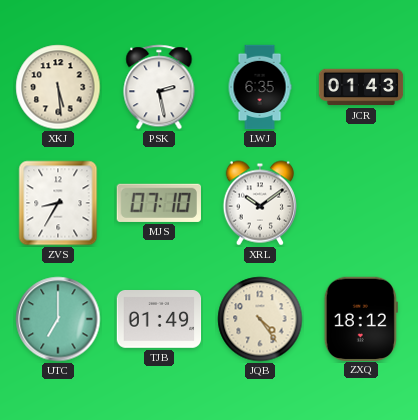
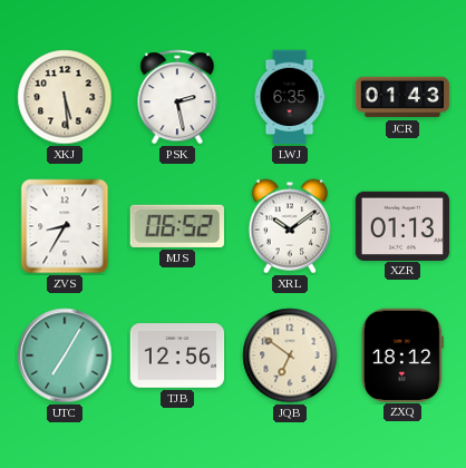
MJS: 07:10 -> 06:52
XZR: none -> 01:13
UTC: 7:00 -> 7:05
TJB: 01:49 -> 12:56
JQB: 4:24 -> 6:51
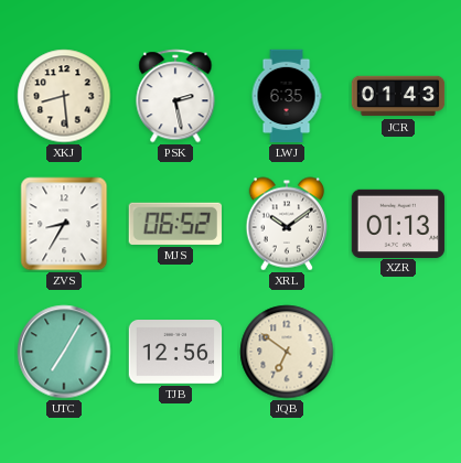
XKJ: 5:29 -> 8:29
ZXQ: 18:12 -> none
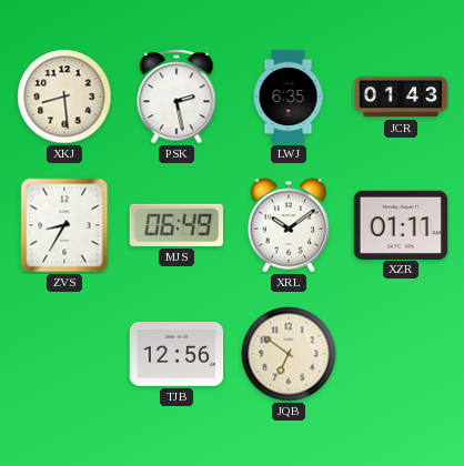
MJS: 06:52 -> 06:49
XZR: 01:13 -> 01:11
UTC: 7:05 -> none
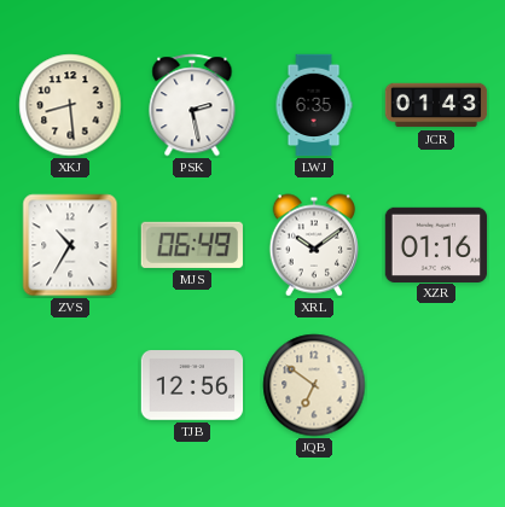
ZVS: 8:35 -> 10:35
XZR: 01:11 -> 01:16
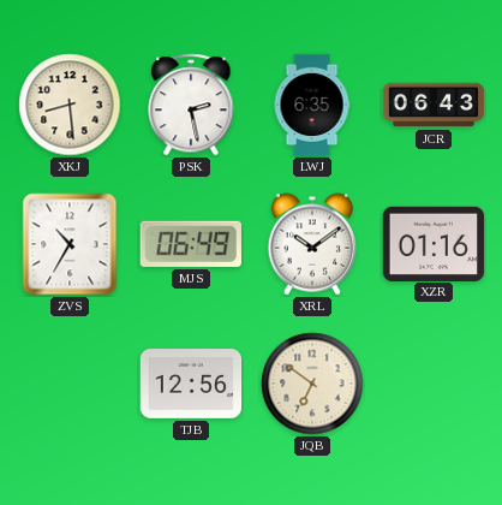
JCR: 01:43 -> 06:43
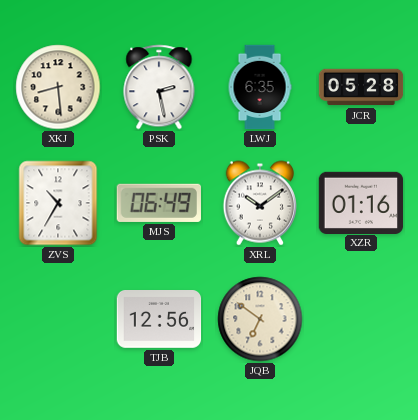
JCR: 06:43 -> 05:28
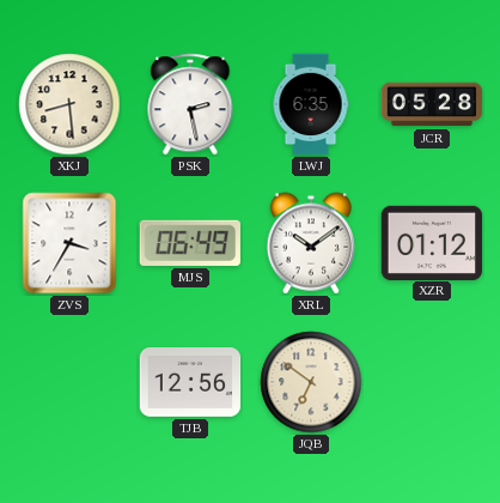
ZVS: 10:35 -> 3:35
XZR: 01:16 -> 01:12
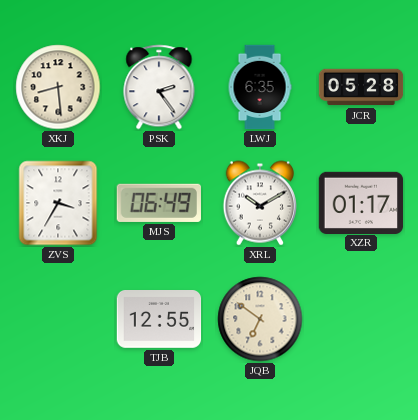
PSK: 2:28 -> 2:24
XRL: 10:09 -> 10:10
XZR: 01:12 -> 01:17
TJB: 12:56 -> 12:55
